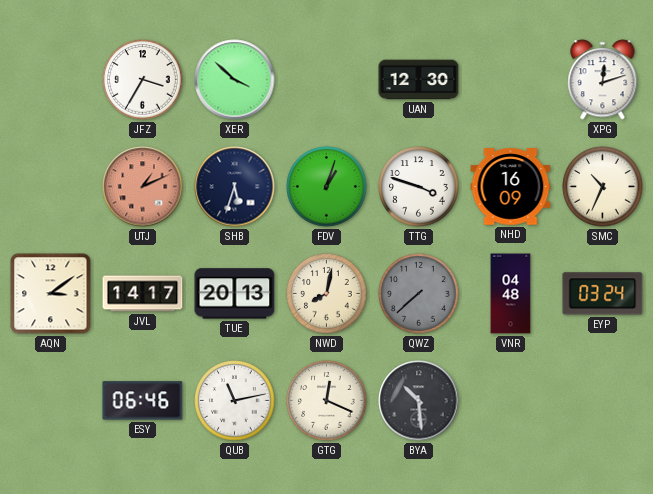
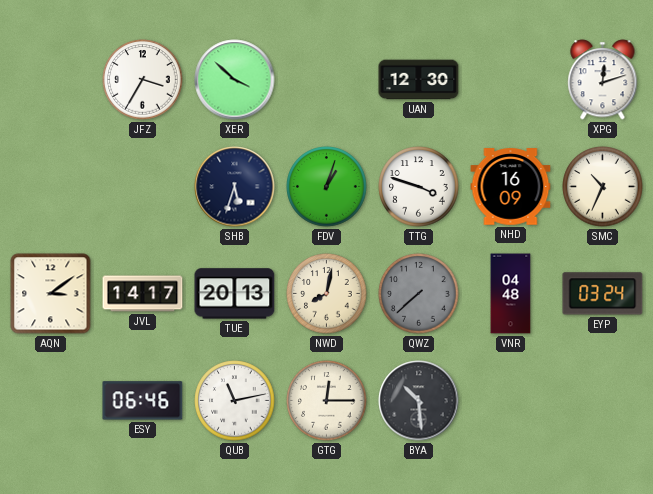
UTJ: 1:11 -> none
GTG: 12:19 -> 12:15
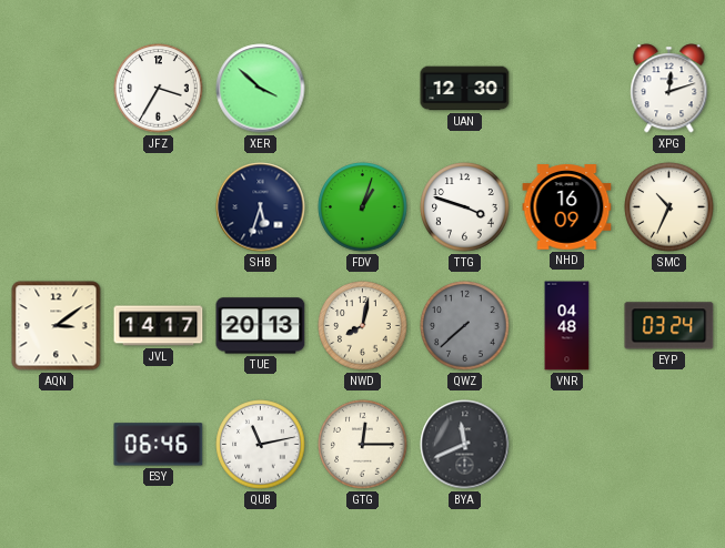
BYA: 10:29 -> 11:41
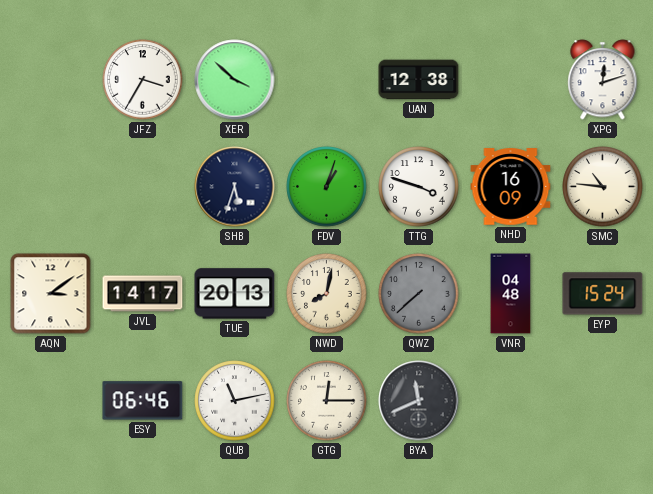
UAN: 12:30 -> 12:38
SMC: 10:34 -> 10:46
EYP: 03:24 -> 15:24
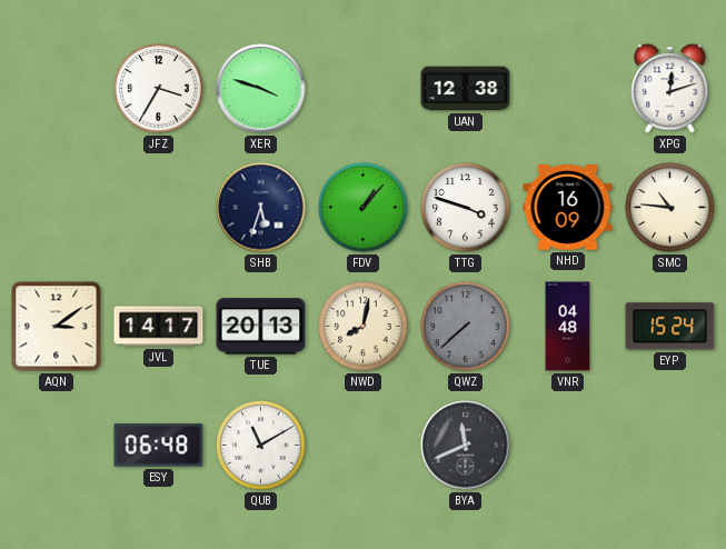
XER: 3:52 -> 3:48
FDV: 1:03 -> 1:07
ESY: 06:46 -> 06:48
QUB: 11:13 -> 11:10
GTG: 12:15 -> none
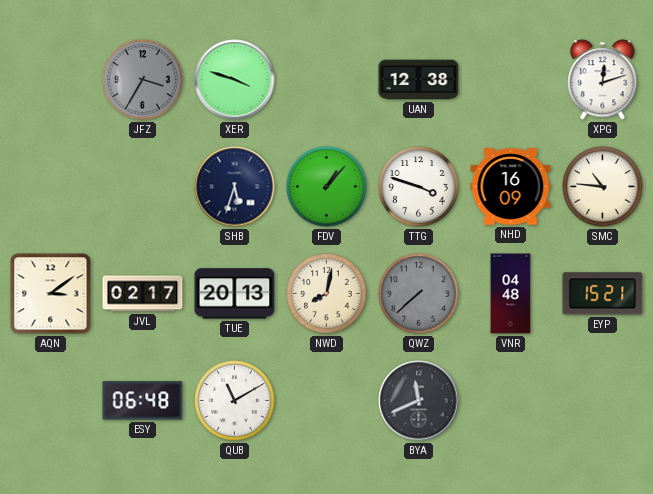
JFZ dial: white -> grey
JVL: 14:17 -> 02:17
EYP: 15:24 -> 15:21
